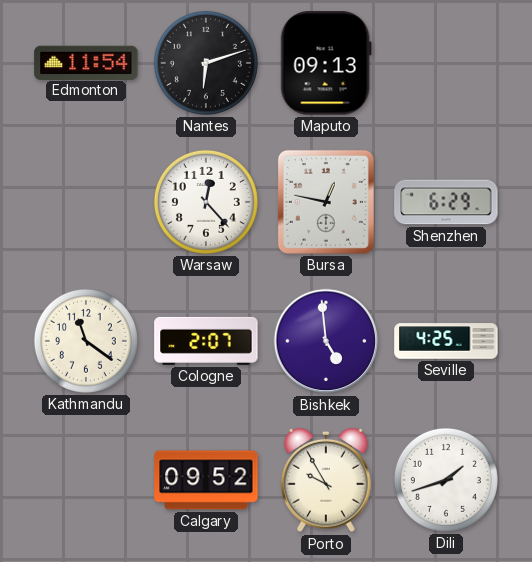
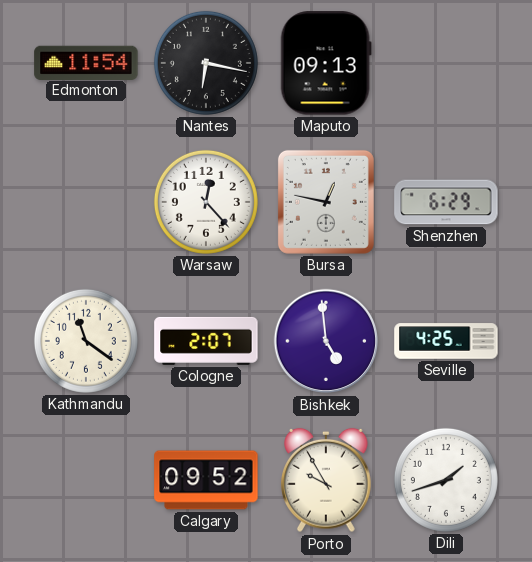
Nantes: 6:12 -> 6:17
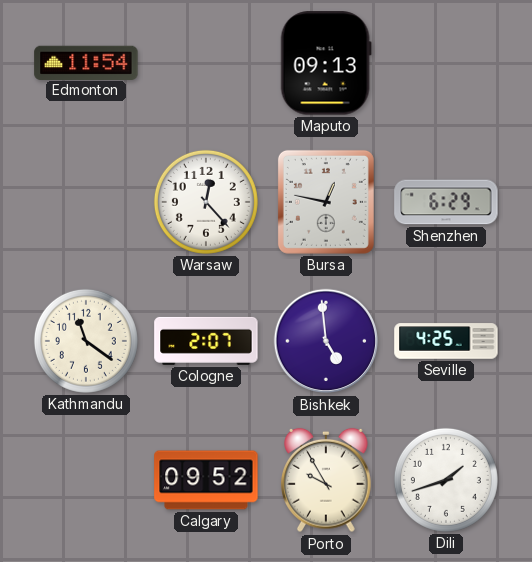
Nantes: 6:17 -> none
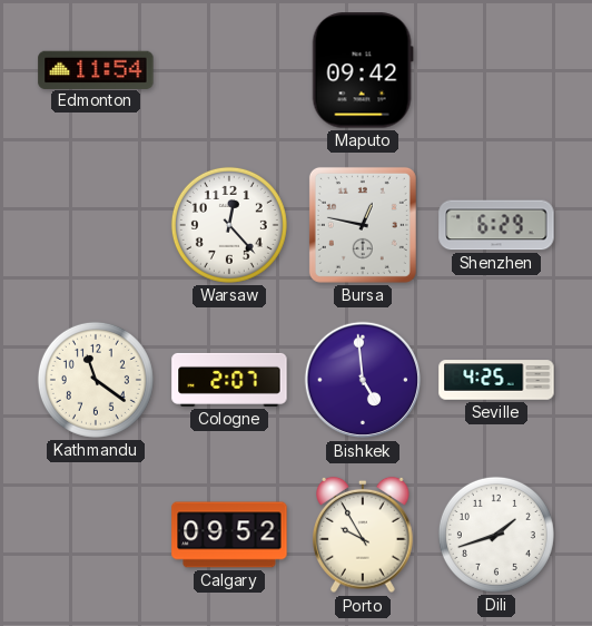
Maputo: 09:13 -> 09:42
